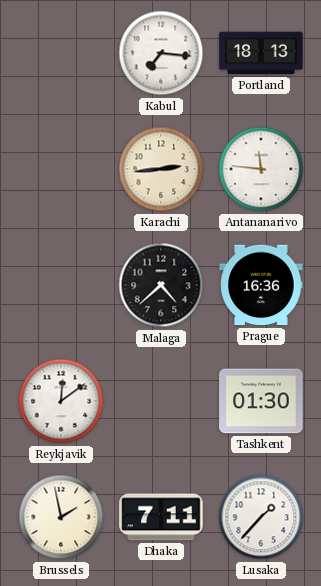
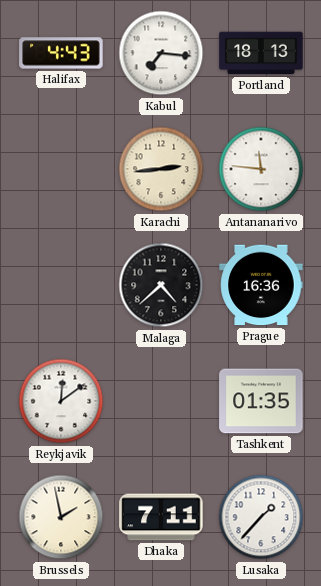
Halifax: none -> 4:43
Tashkent: 01:30 -> 01:35
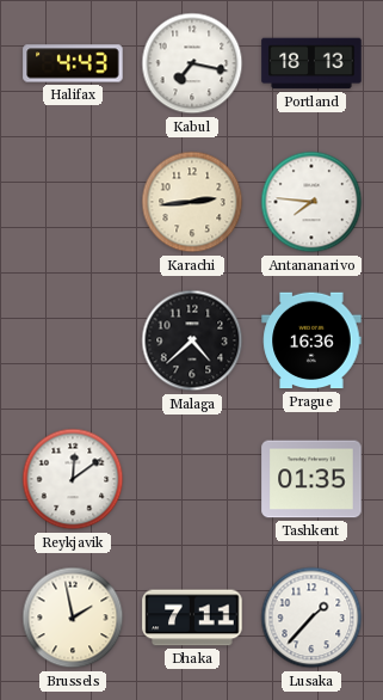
Kabul: 7:16 -> 7:17
Antananarivo: 11:46 -> 7:46
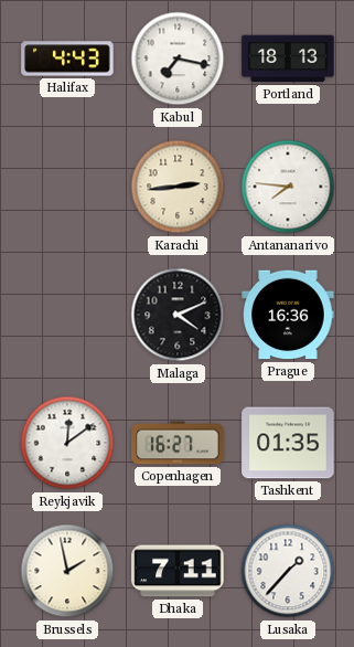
Malaga: 4:38 -> 4:11
Copenhagen: none -> 16:27
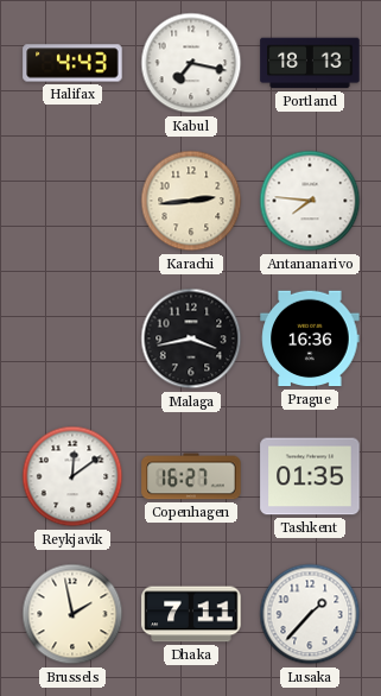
Malaga: 4:11 -> 3:43
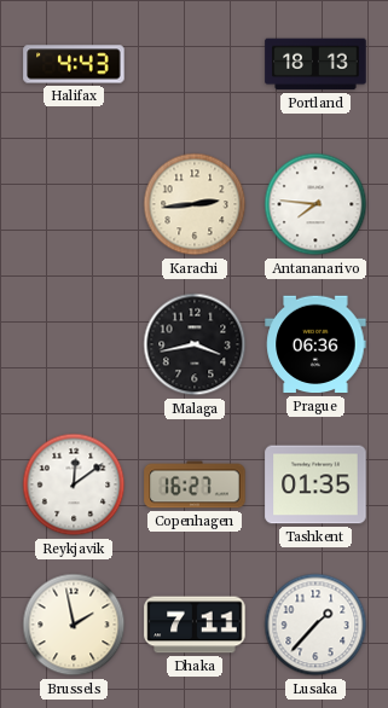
Kabul: 7:17 -> none
Prague: 16:36 -> 06:36
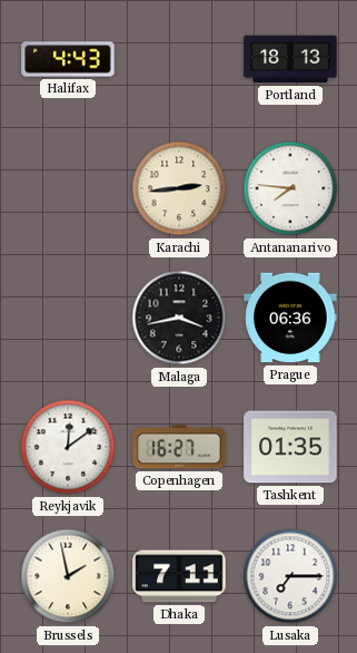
Lusaka: 1:37 -> 7:15
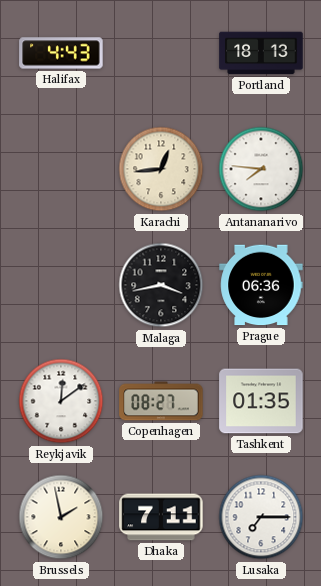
Karachi: 2:44 -> 12:44
Copenhagen: 16:27 -> 08:27
